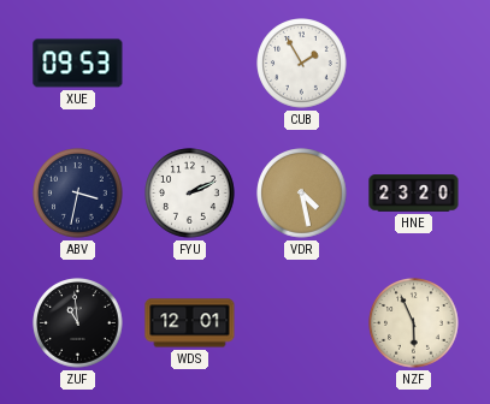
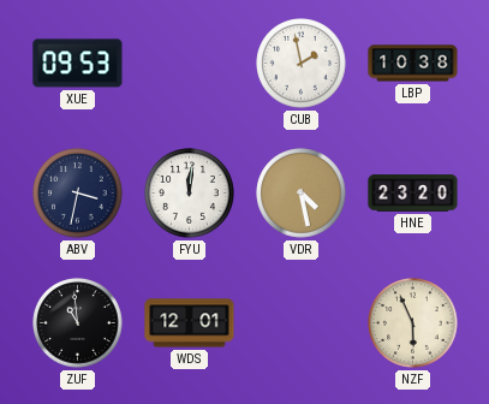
CUB: 1:55 -> 1:58
LBP: none -> 10:38
FYU: 2:11 -> 12:01
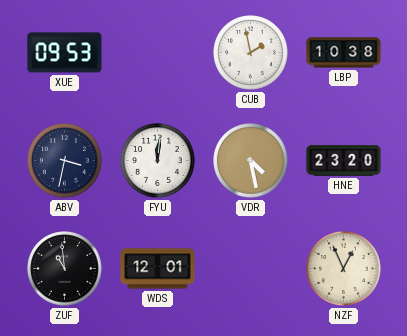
NZF: 5:56 -> 12:56
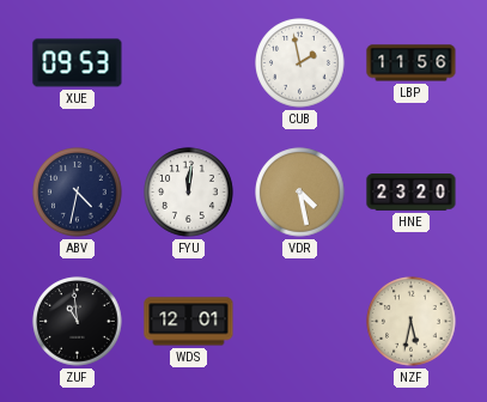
LBP: 10:38 -> 11:56
ABV: 3:32 -> 4:32
NZF: 12:56 -> 5:32
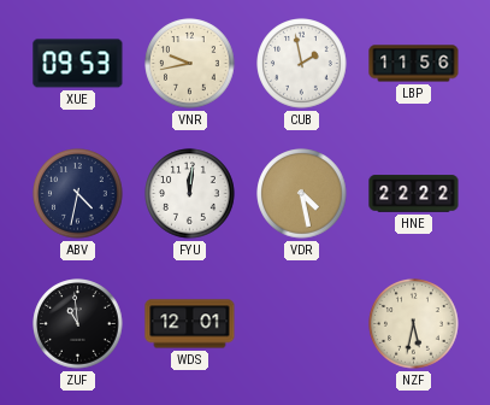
VNR: none -> 9:43
HNE: 23:20 -> 22:22
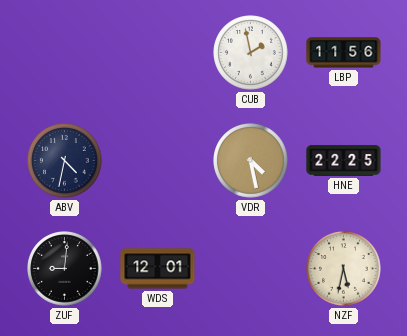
XUE: 09:53 -> none
VNR: 9:43 -> none
FYU: 12:01 -> none
HNE: 22:22 -> 22:25
ZUF: 10:59 -> 9:01
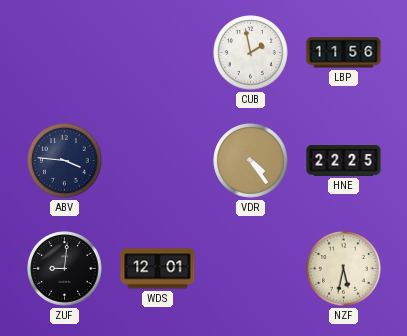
ABV: 4:32 -> 3:46
VDR: 4:28 -> 4:24
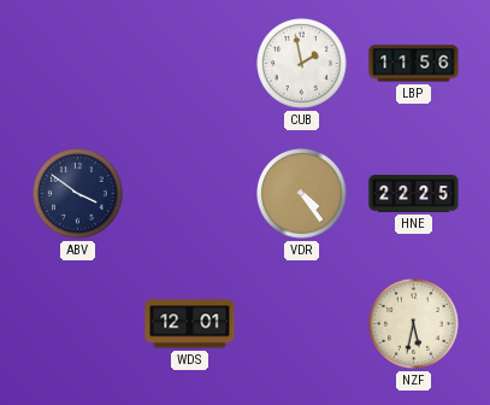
ABV: 3:46 -> 3:51
ZUF: 9:01 -> none
